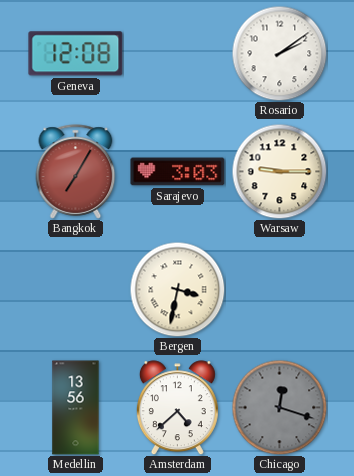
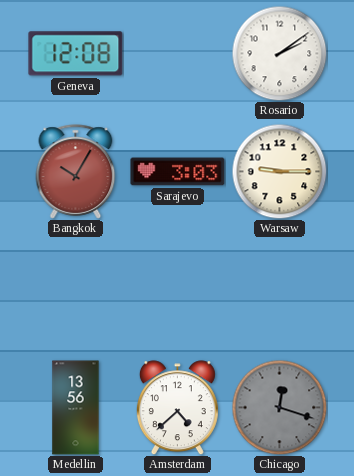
Bangkok: 7:05 -> 10:05
Bergen: 3:32 -> none
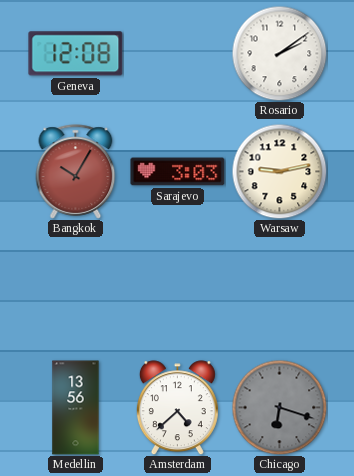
Warsaw: 9:15 -> 9:13
Chicago: 12:18 -> 6:18
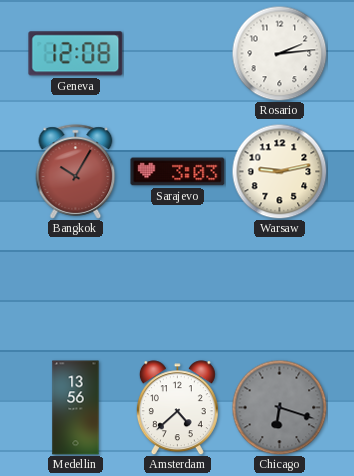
Rosario: 2:09 -> 2:14
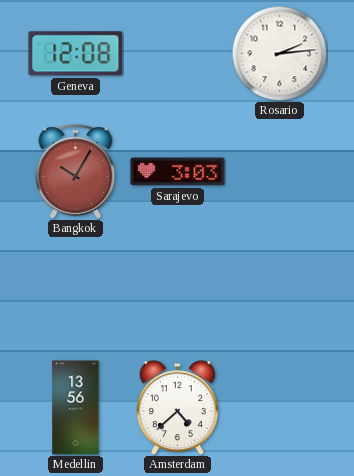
Warsaw: 9:13 -> none
Chicago: 6:18 -> none
